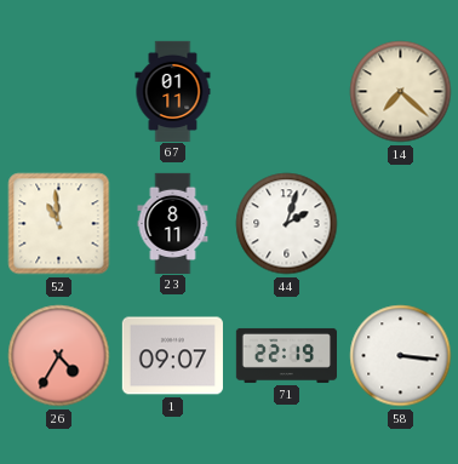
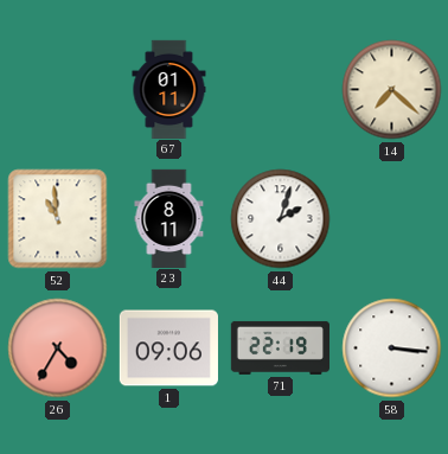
1: 09:07 -> 09:06
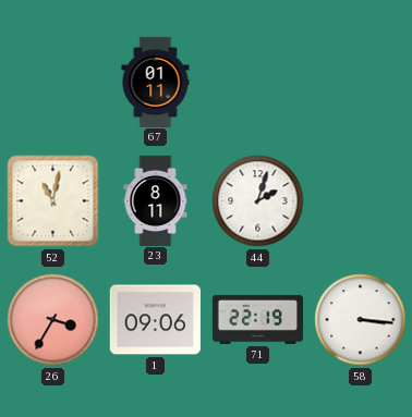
14: 7:22 -> none
52: 10:59 -> 11:02
26: 4:35 -> 3:35
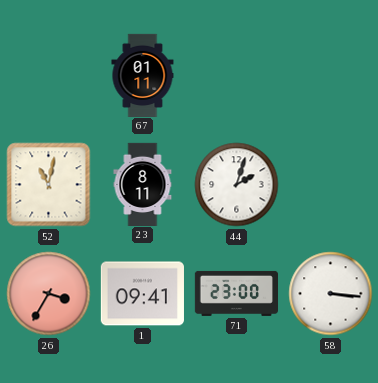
1: 09:06 -> 09:41
71: 22:19 -> 23:00
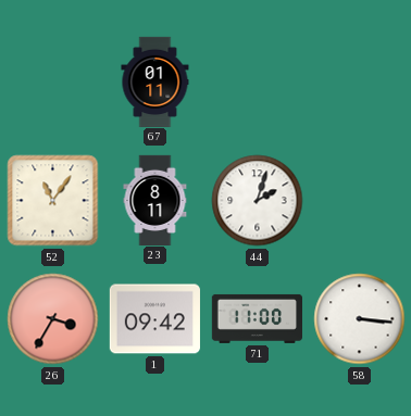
52: 11:02 -> 11:06
1: 09:41 -> 09:42
71: 23:00 -> 11:00
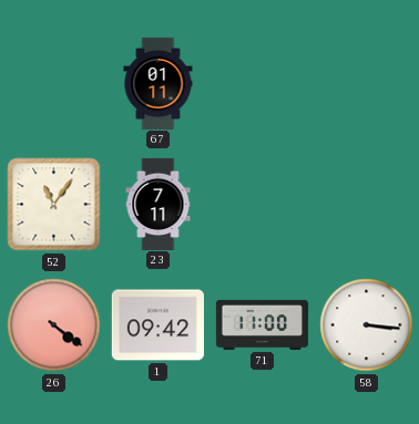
23: 8:11 -> 7:11
44: 2:03 -> none
26: 3:35 -> 4:21
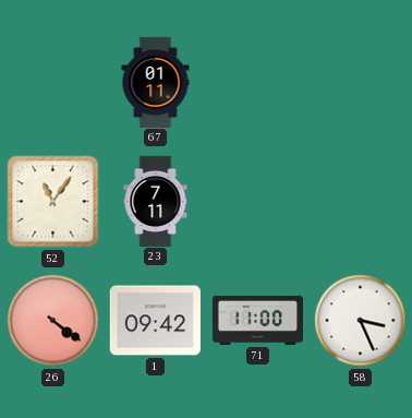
58: 3:16 -> 3:26
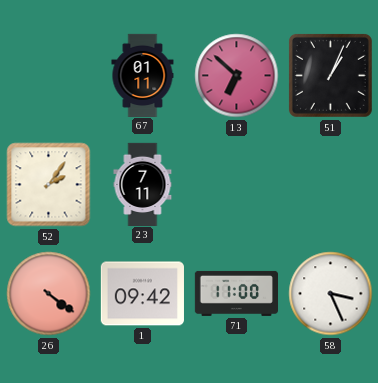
13: none -> 6:52
51: none -> 1:04
52: 11:06 -> 2:06
